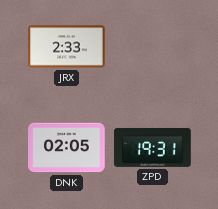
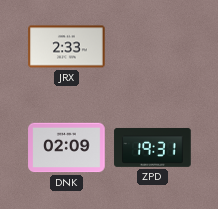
DNK: 02:05 -> 02:09
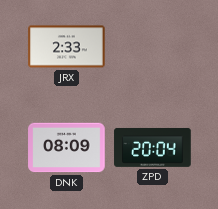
DNK: 02:09 -> 08:09
ZPD: 19:31 -> 20:04
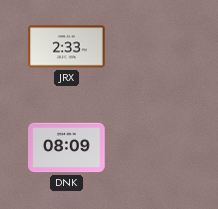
ZPD: 20:04 -> none
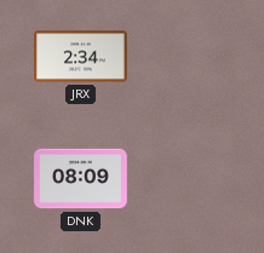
JRX: 2:33 -> 2:34
